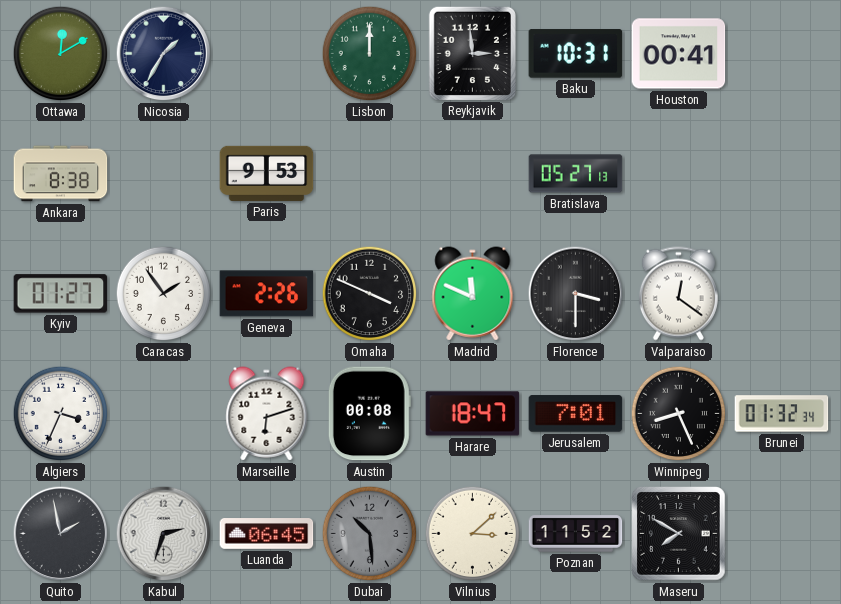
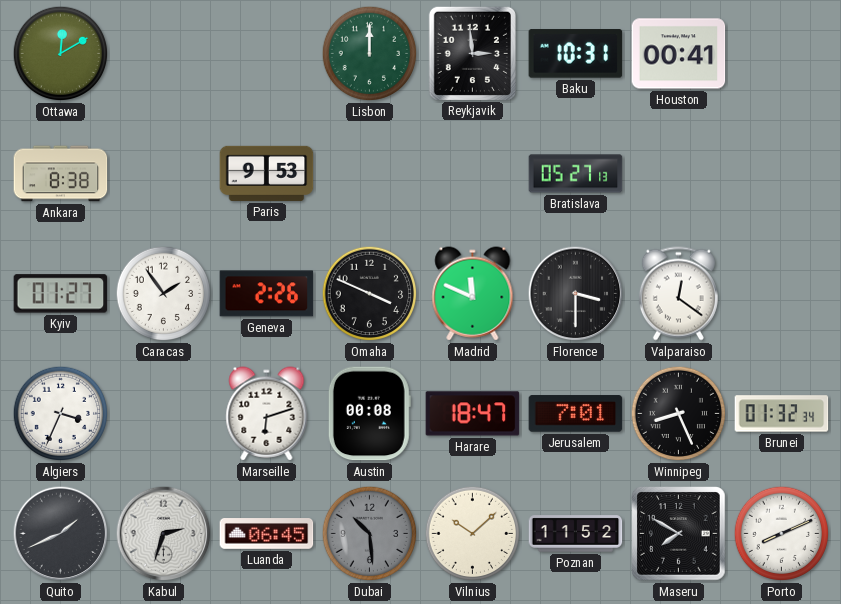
Nicosia: 1:35 -> none
Quito: 1:58 -> 1:41
Vilnius: 3:08 -> 10:08
Porto: none -> 8:11
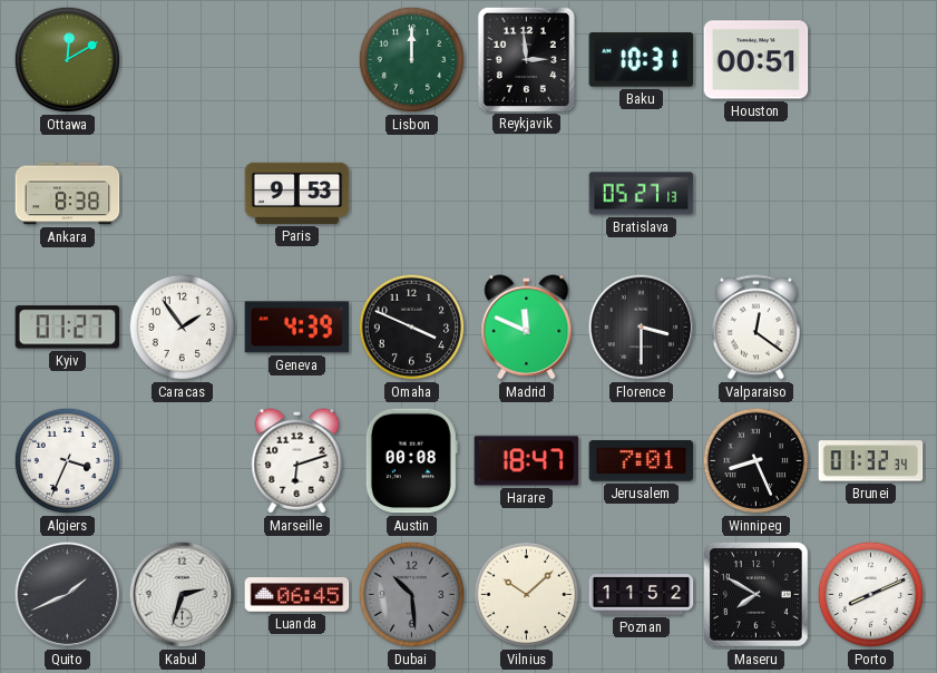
Houston: 00:41 -> 00:51
Geneva: 2:26 -> 4:39
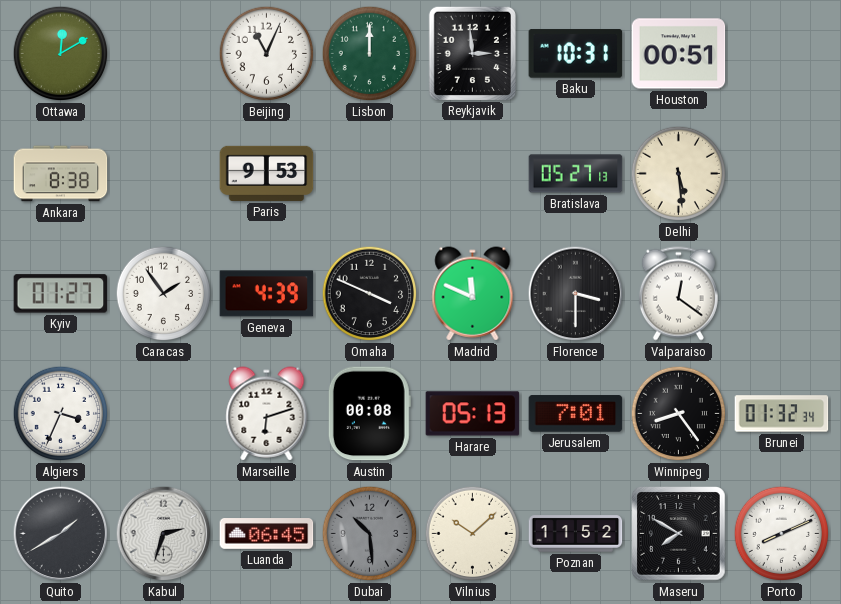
Beijing: none -> 11:04
Delhi: none -> 5:29
Harare: 18:47 -> 05:13
Winnipeg: 8:26 -> 8:24
Quito: 1:41 -> 1:40
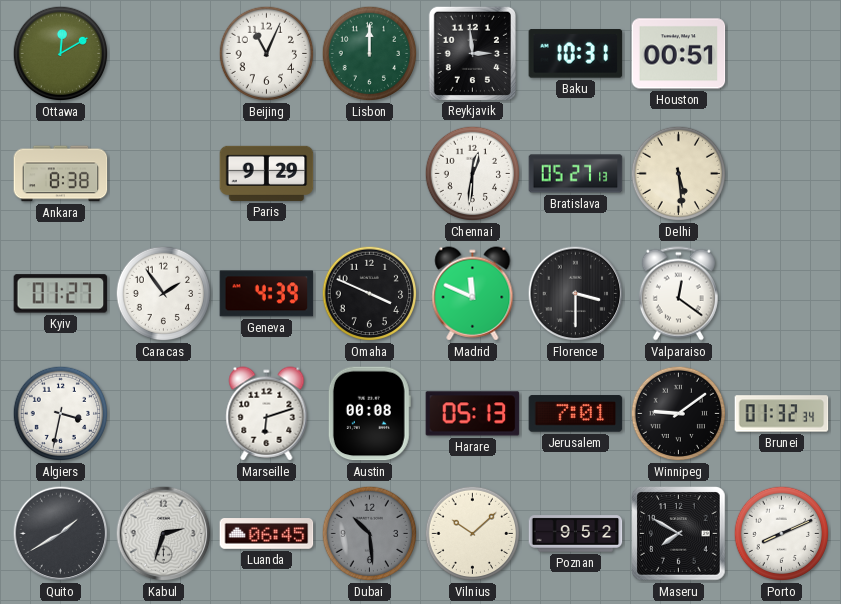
Paris: 9:53 -> 9:29
Chennai: none -> 12:31
Algiers: 3:34 -> 3:32
Winnipeg: 8:24 -> 9:09
Poznan: 11:52 -> 9:52
